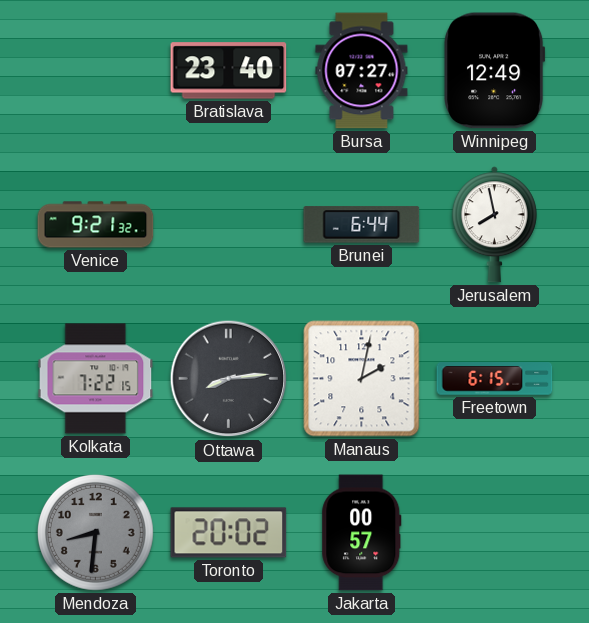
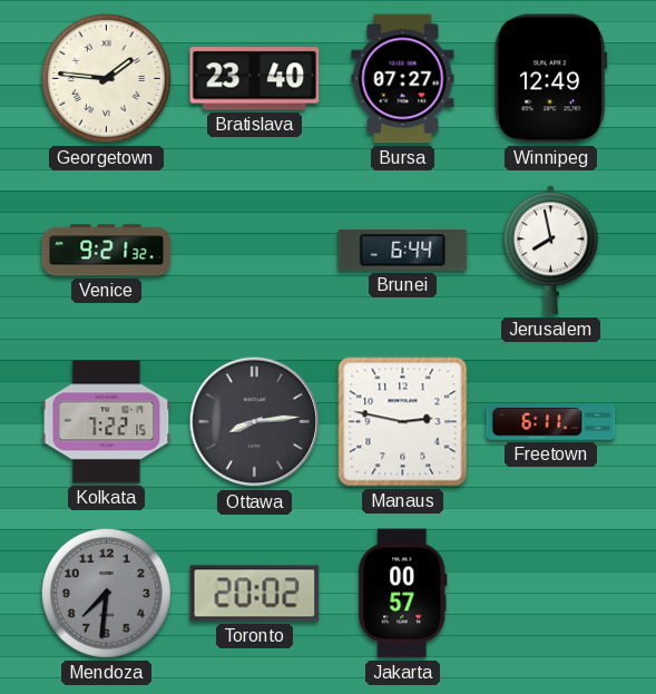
Georgetown: none -> 1:46
Manaus: 2:02 -> 2:47
Freetown: 6:15 -> 6:11
Mendoza: 8:31 -> 7:31
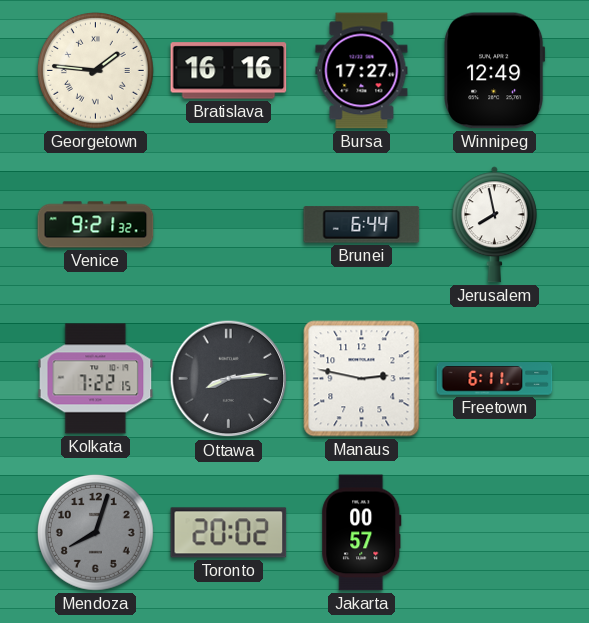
Bratislava: 23:40 -> 16:16
Bursa: 07:27 -> 17:27
Mendoza: 7:31 -> 8:03
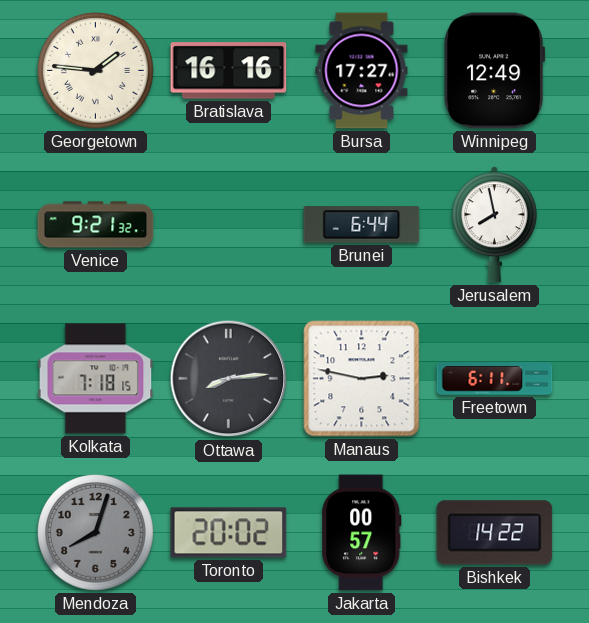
Kolkata: 7:22 -> 7:18
Bishkek: none -> 14:22
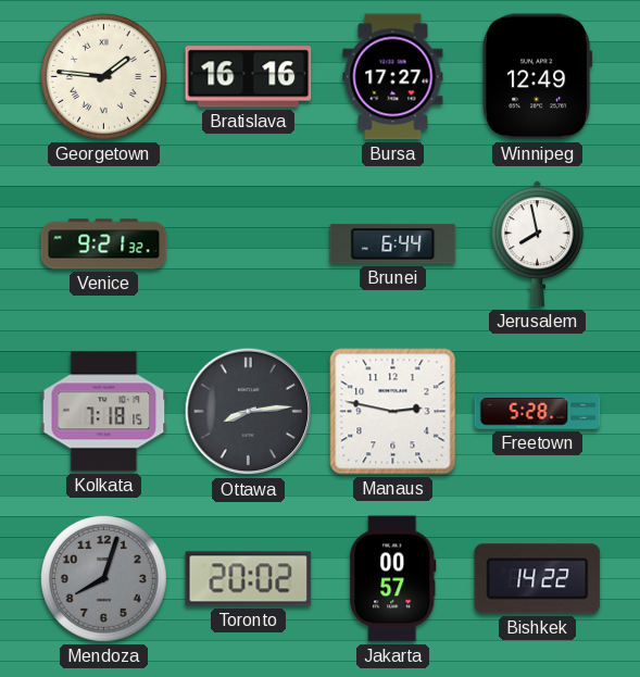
Freetown: 6:11 -> 5:28
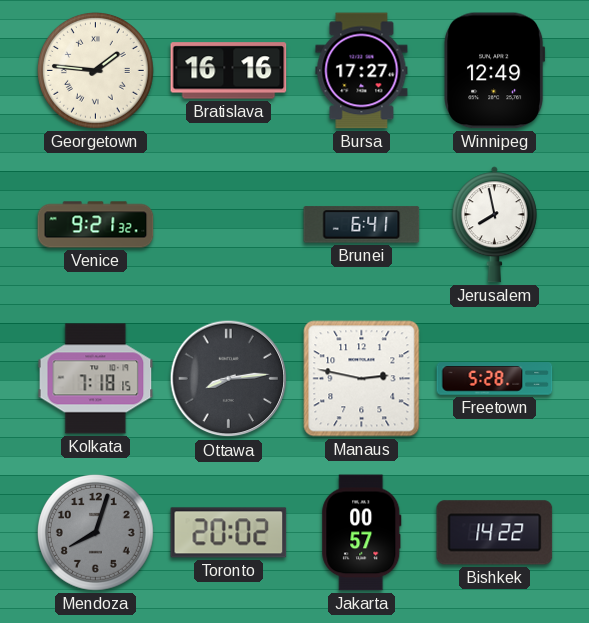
Brunei: 6:44 -> 6:41
